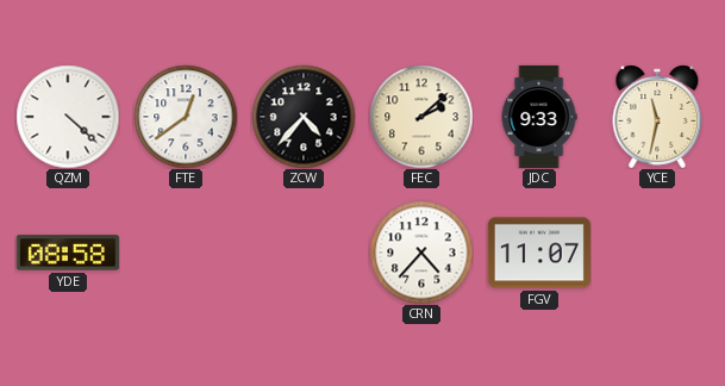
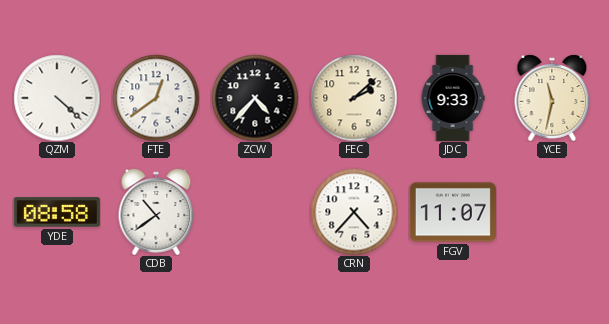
CDB: none -> 10:39
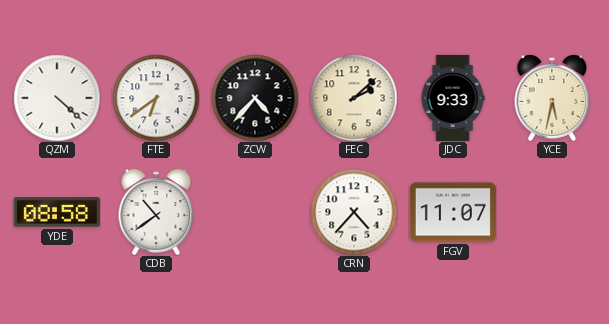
FTE: 12:39 -> 6:39
YCE: 11:32 -> 5:32
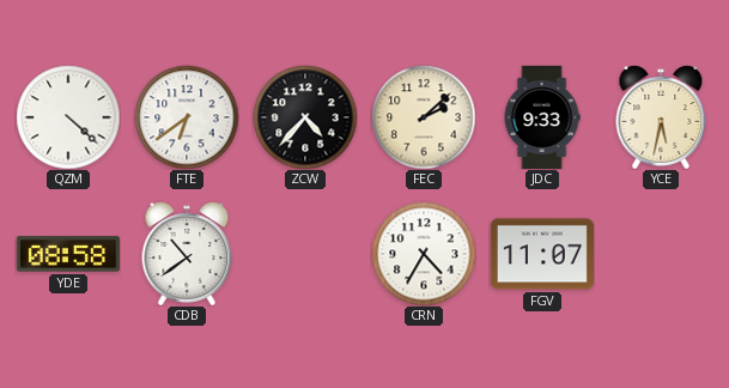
CRN: 4:37 -> 4:35
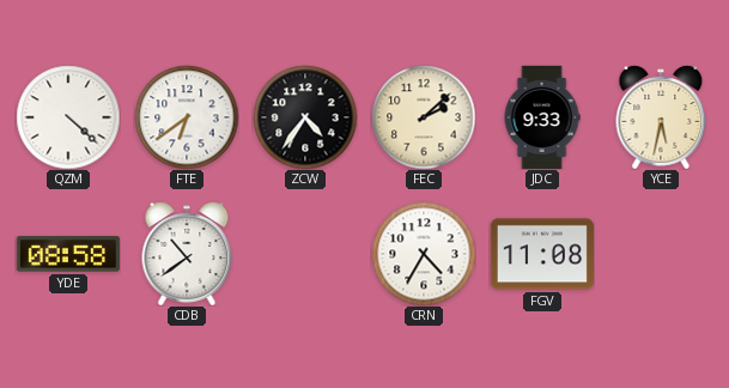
ZCW: 4:37 -> 4:36
FGV: 11:07 -> 11:08
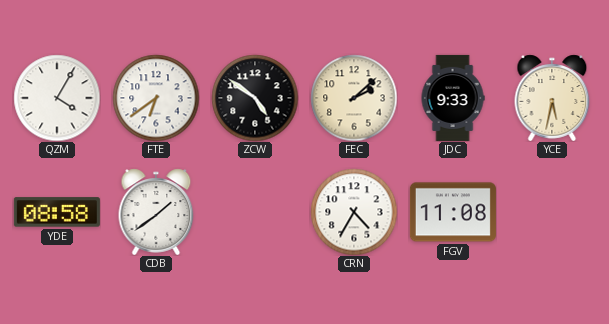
QZM: 4:22 -> 4:05
ZCW: 4:36 -> 4:51
CDB: 10:39 -> 1:39
